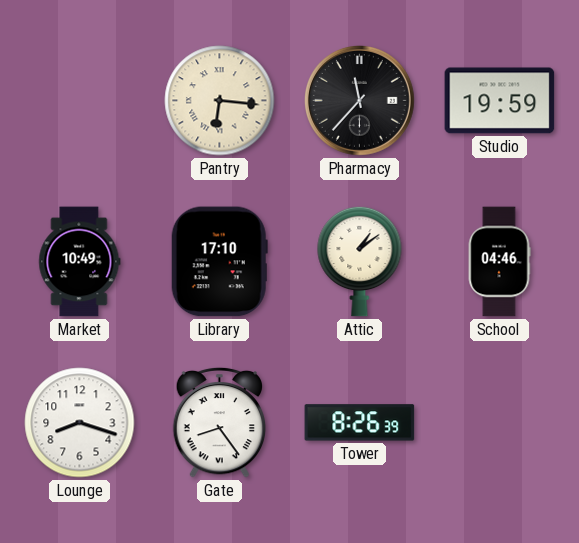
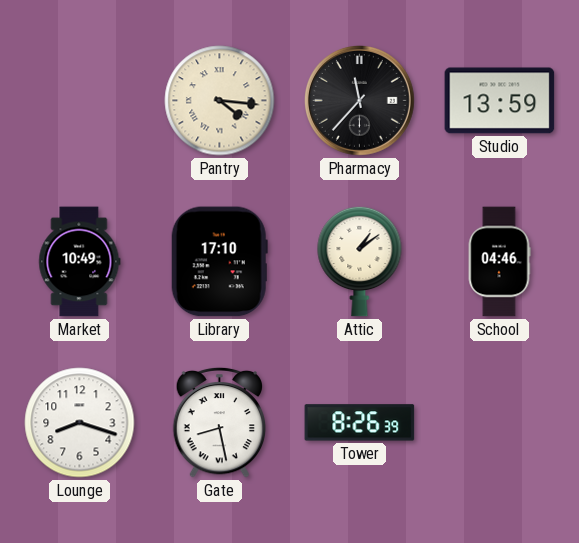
Pantry: 6:16 -> 4:16
Studio: 19:59 -> 13:59
Gate: 8:24 -> 8:28
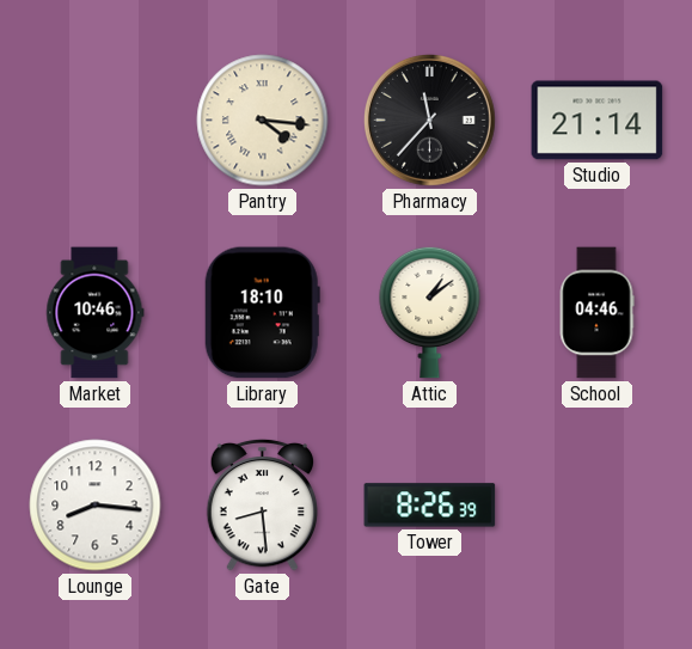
Studio: 13:59 -> 21:14
Market: 10:49 -> 10:46
Library: 17:10 -> 18:10
Lounge: 8:18 -> 8:16
Gate: 8:28 -> 8:29
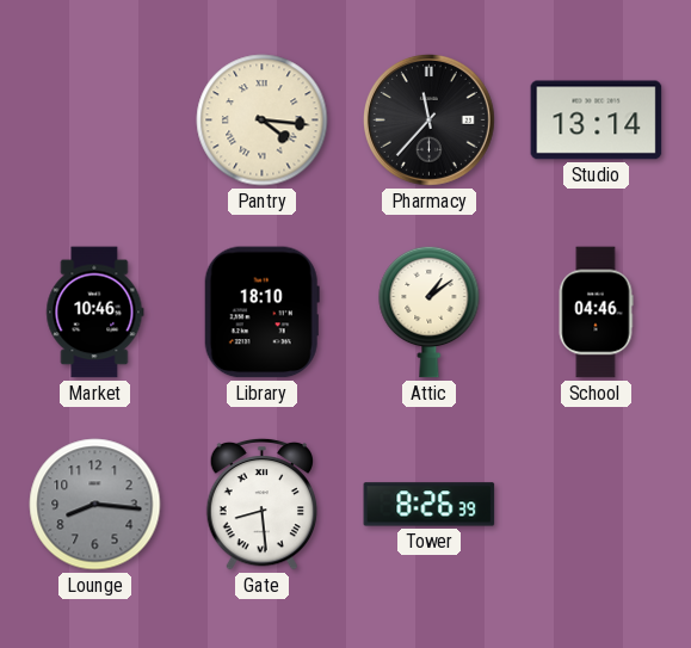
Studio: 21:14 -> 13:14
Lounge dial: white -> grey
